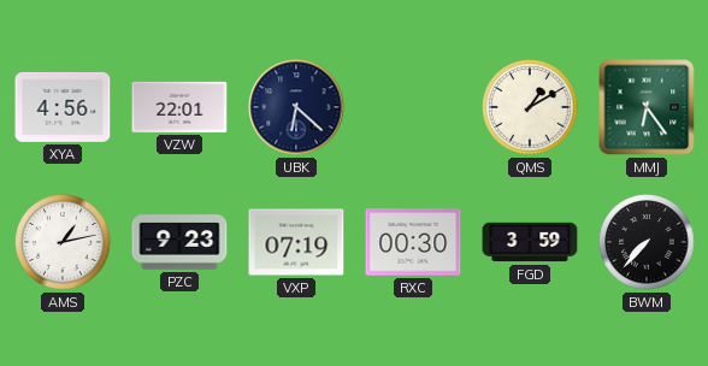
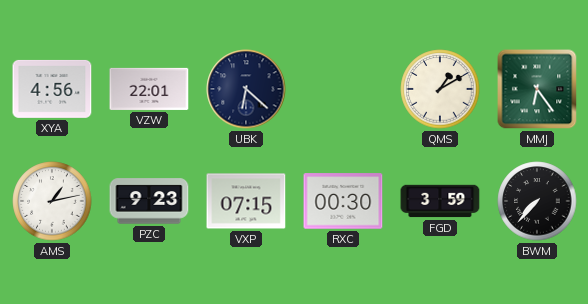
VXP: 07:19 -> 07:15
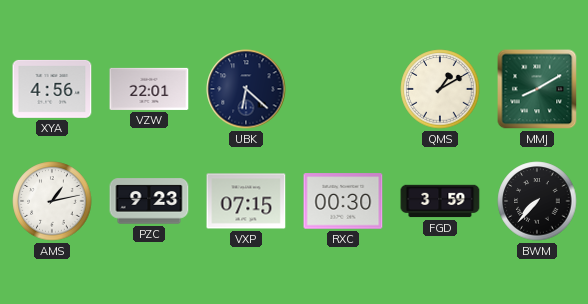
MMJ: 6:24 -> 8:10
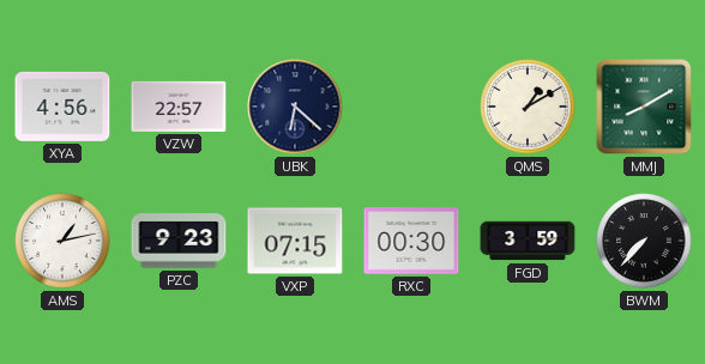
VZW: 22:01 -> 22:57
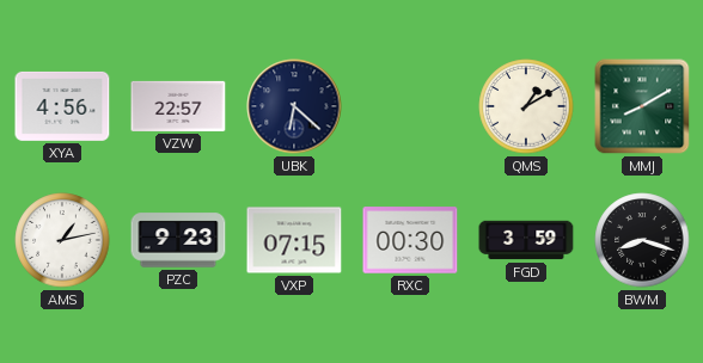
BWM: 7:37 -> 8:18
